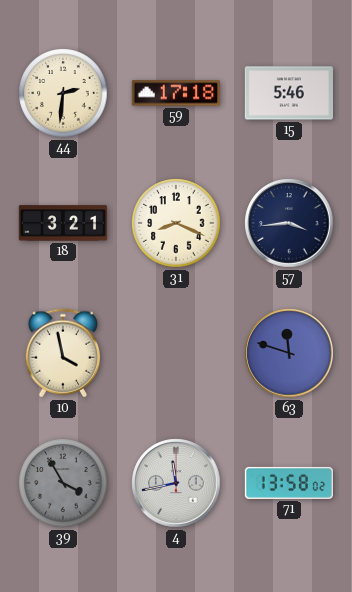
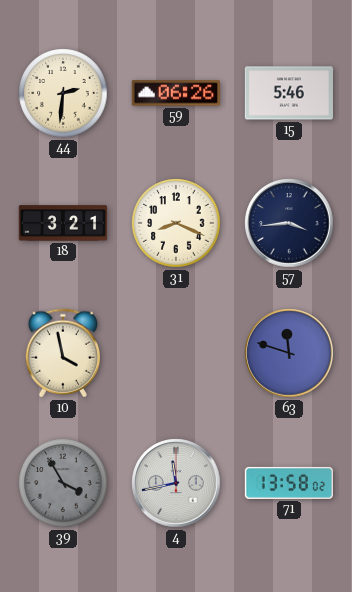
59: 17:18 -> 06:26
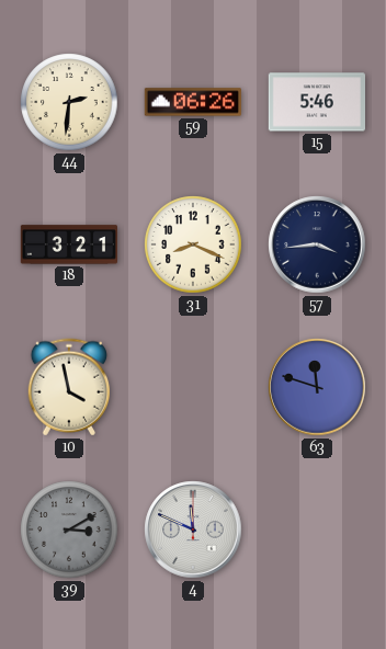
39: 3:55 -> 3:10
4: 11:43 -> 11:49
71: 13:58 -> none
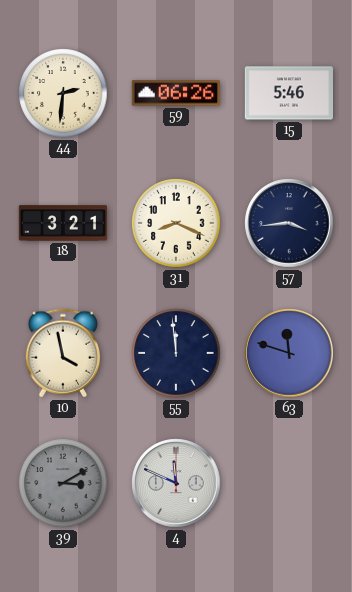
55: none -> 11:59
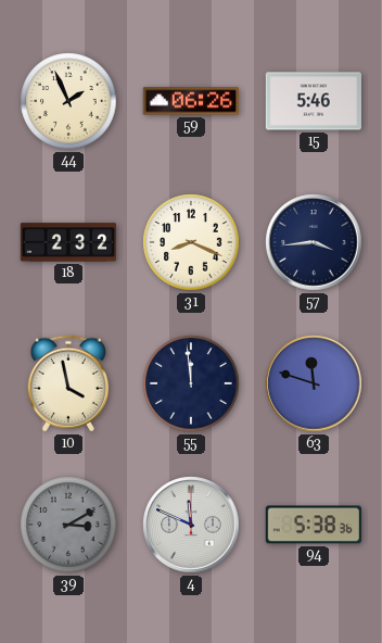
44: 2:31 -> 1:56
18: 3:21 -> 2:32
94: none -> 5:38
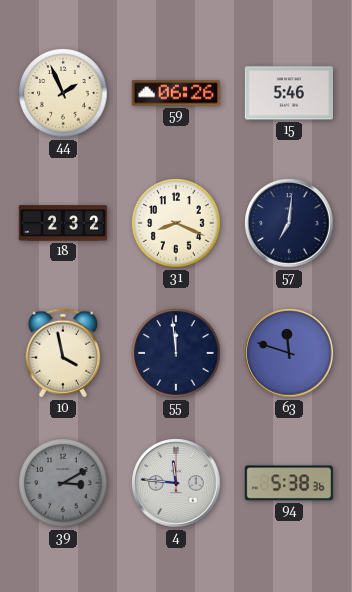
57: 3:44 -> 7:01
4: 11:49 -> 11:46
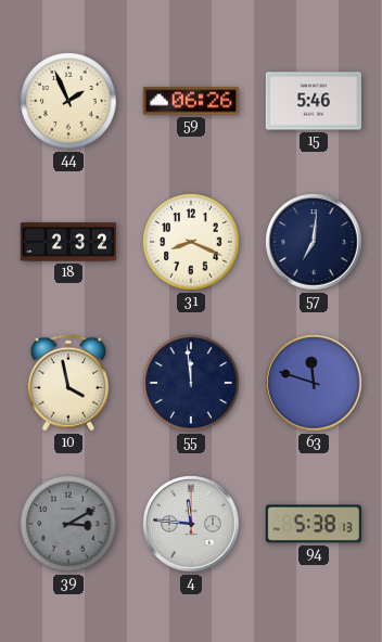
94: 5:38:36 -> 5:38:13
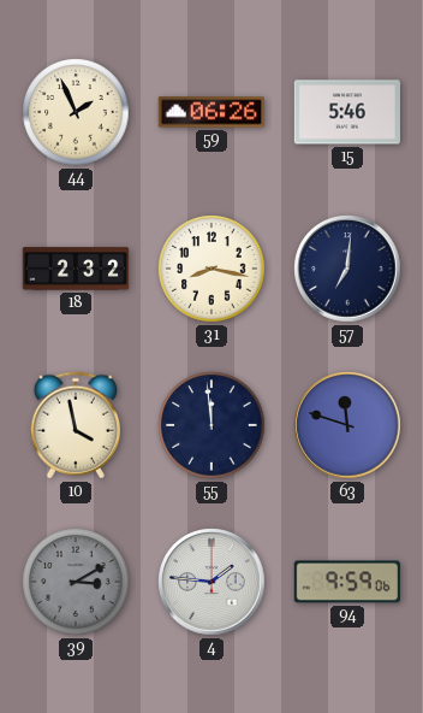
31: 8:19 -> 8:17
4: 11:46 -> 1:46
94: 5:38 -> 9:59
